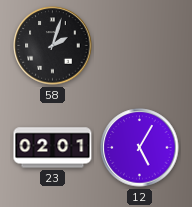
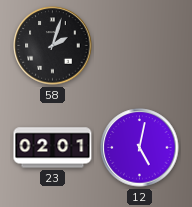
12: 5:05 -> 5:02
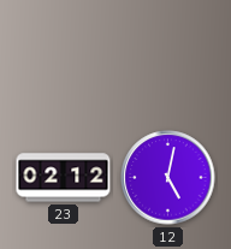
58: 2:03 -> none
23: 02:01 -> 02:12
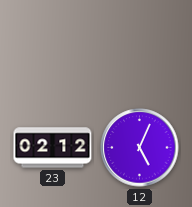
12: 5:02 -> 5:04
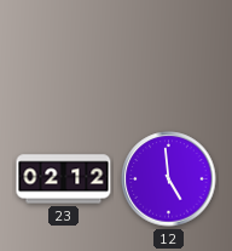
12: 5:04 -> 4:59
